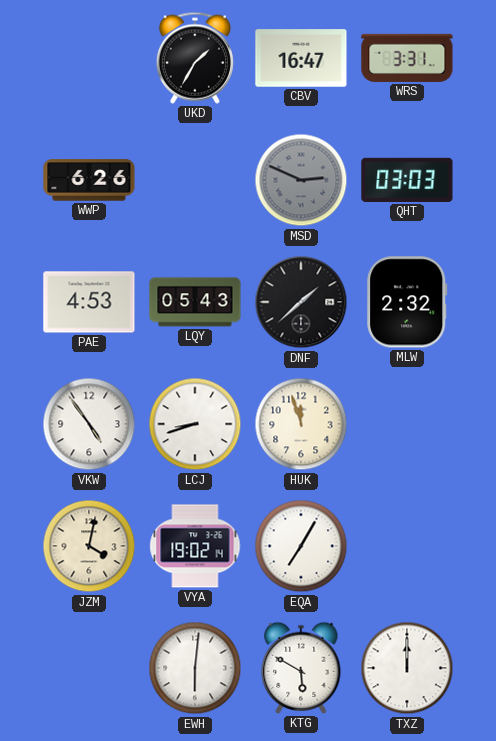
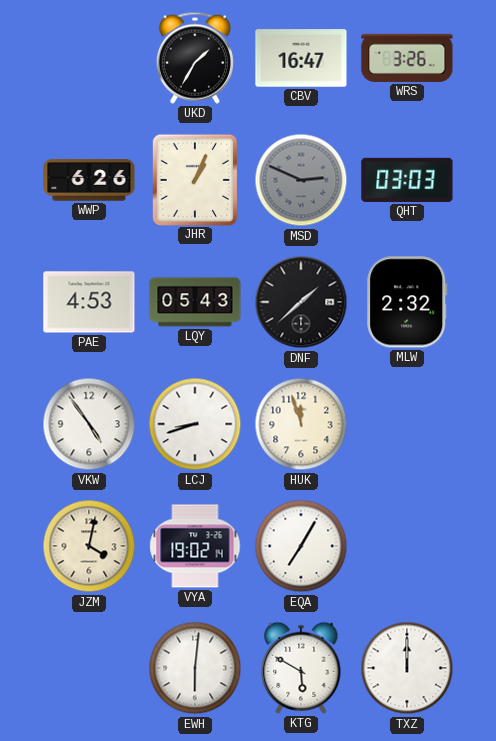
WRS: 3:31 -> 3:26
JHR: none -> 1:04
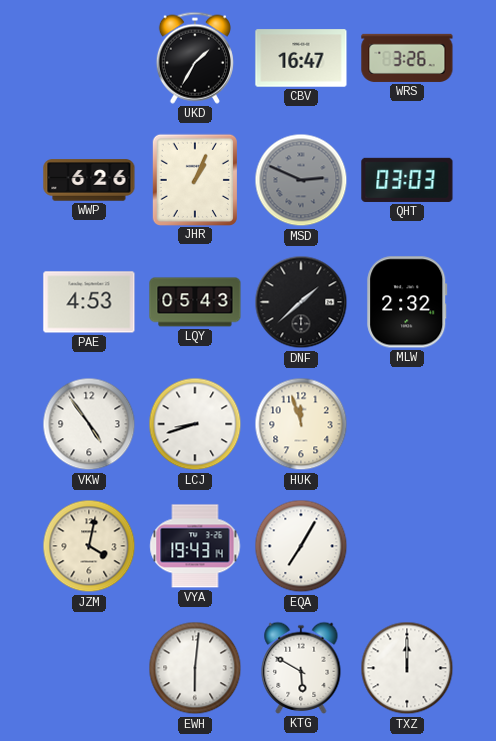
VYA: 19:02 -> 19:43
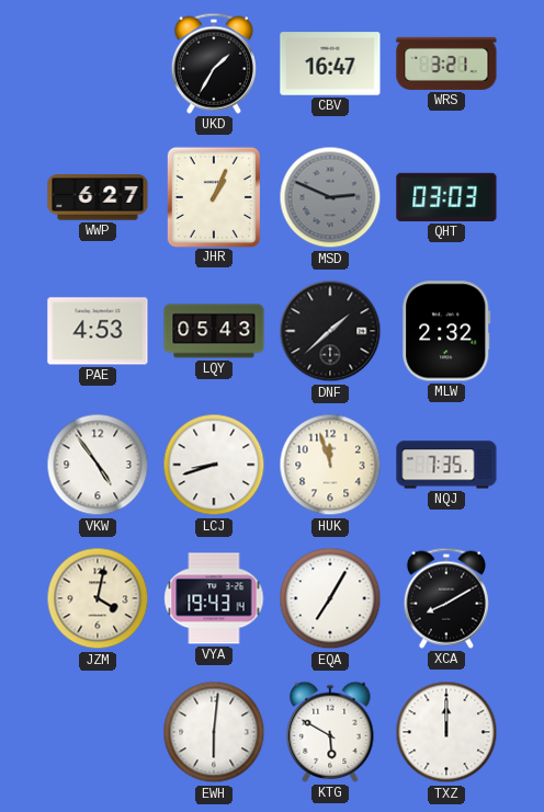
WRS: 3:26 -> 3:21
WWP: 6:26 -> 6:27
NQJ: none -> 7:35
XCA: none -> 8:10
